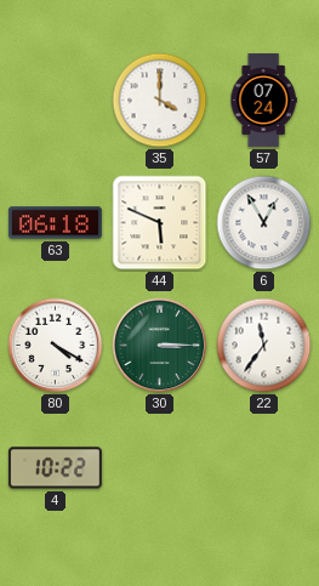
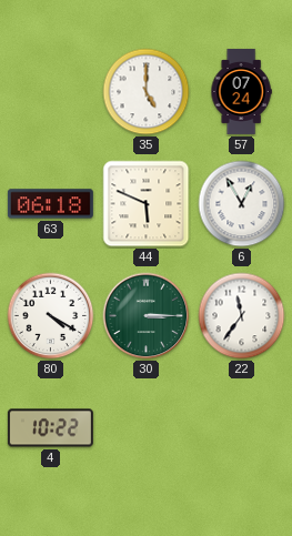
35: 4:00 -> 5:00
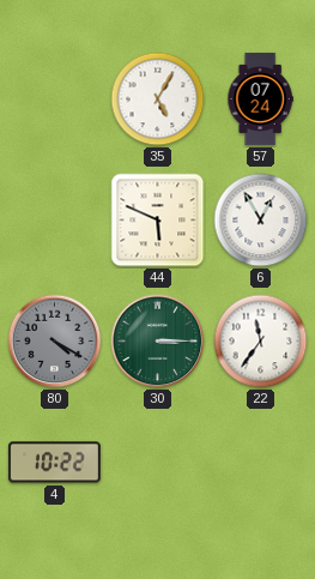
35: 5:00 -> 5:05
63: 06:18 -> none
80 dial: white -> grey
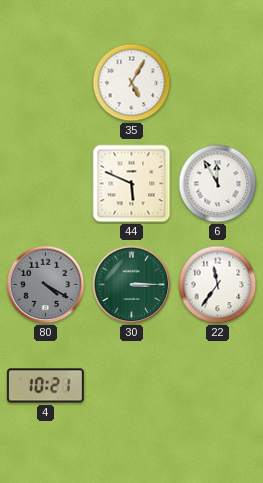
57: 07:24 -> none
6: 12:55 -> 11:55
4: 10:22 -> 10:21
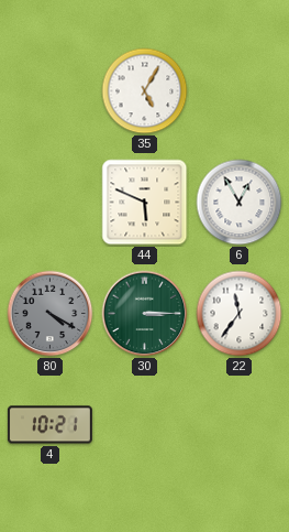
6: 11:55 -> 12:55
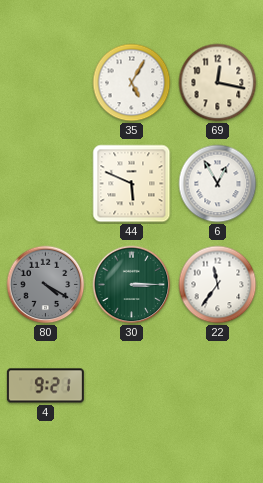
69: none -> 12:17
4: 10:21 -> 9:21
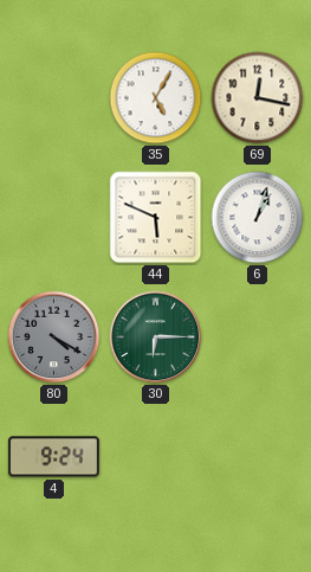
6: 12:55 -> 1:03
30: 3:15 -> 6:15
22: 11:36 -> none
4: 9:21 -> 9:24
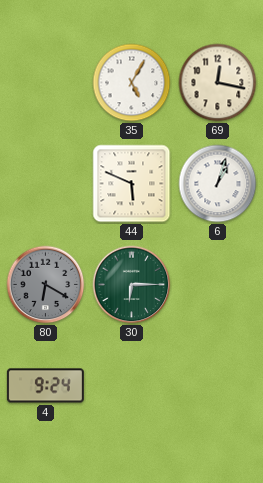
80: 4:20 -> 6:20
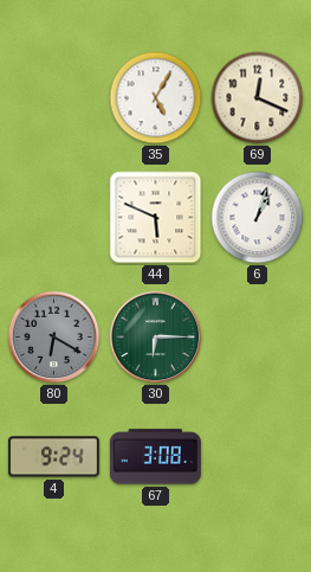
69: 12:17 -> 12:19
67: none -> 3:08
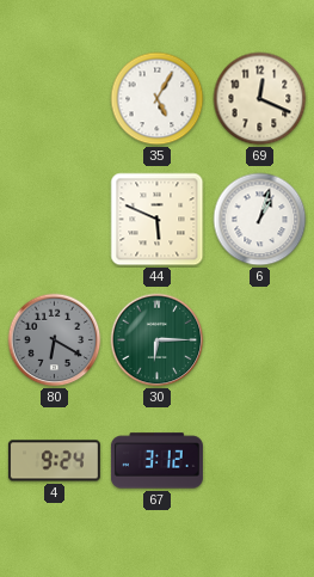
67: 3:08 -> 3:12
